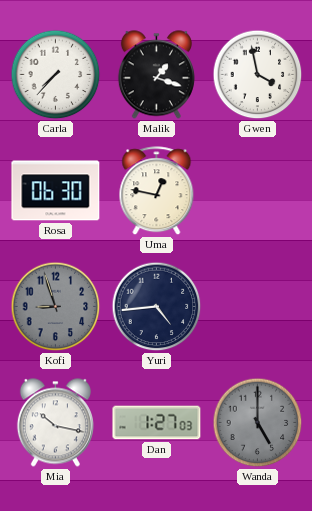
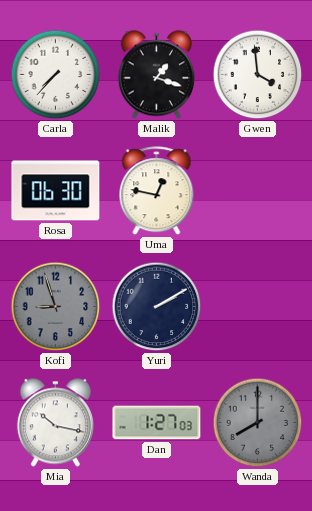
Gwen: 3:58 -> 3:59
Yuri: 4:44 -> 2:10
Wanda: 5:00 -> 8:00
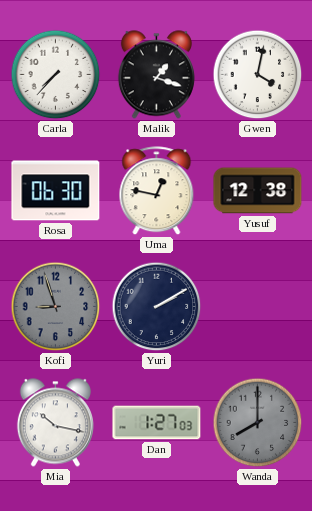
Gwen: 3:59 -> 4:02
Yusuf: none -> 12:38
